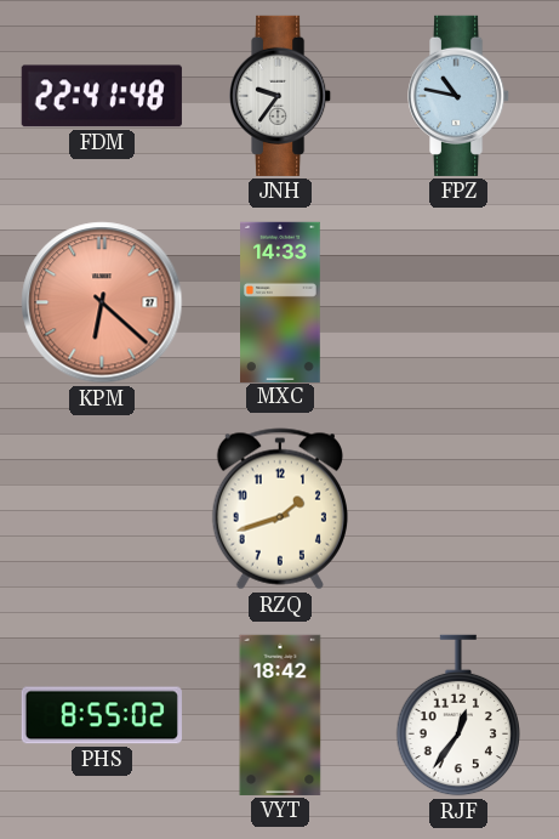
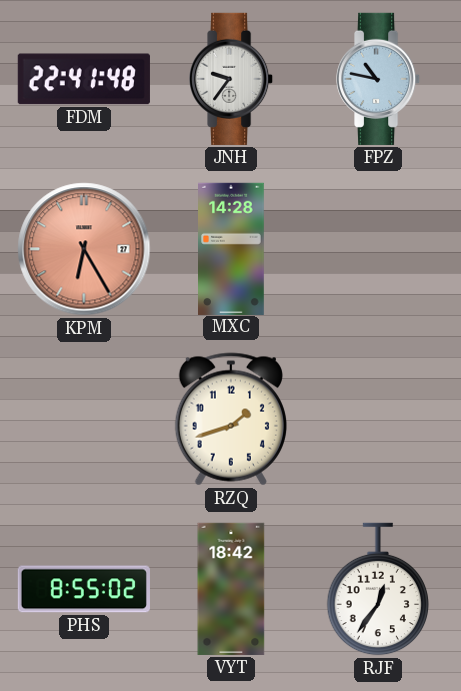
KPM: 6:22 -> 6:25
MXC: 14:33 -> 14:28
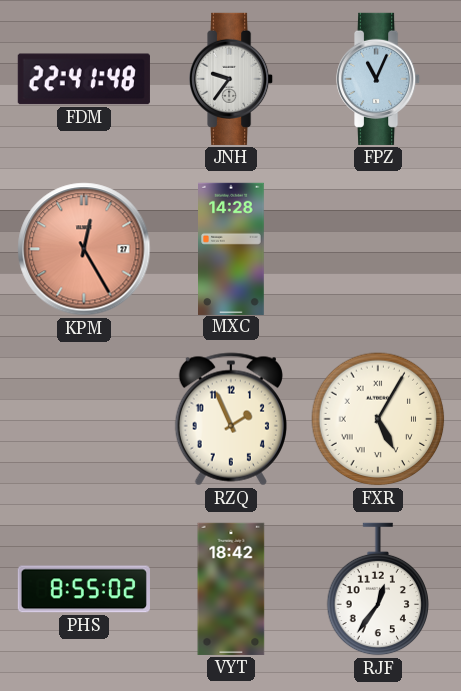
FPZ: 10:47 -> 11:04
KPM: 6:25 -> 12:25
RZQ: 1:42 -> 1:56
FXR: none -> 5:05
